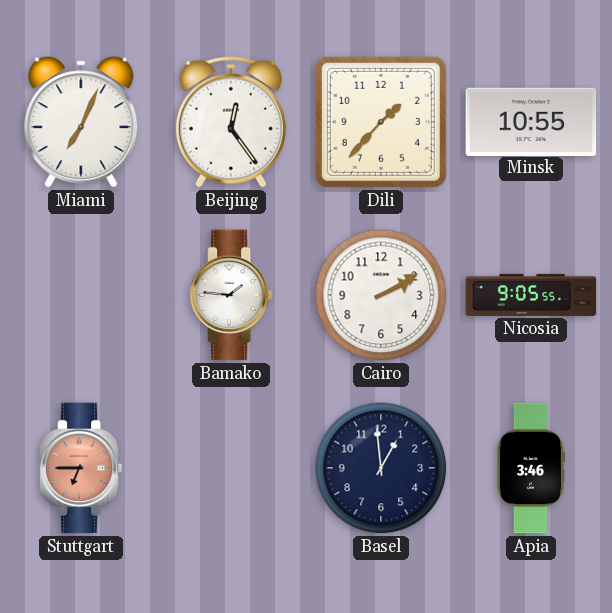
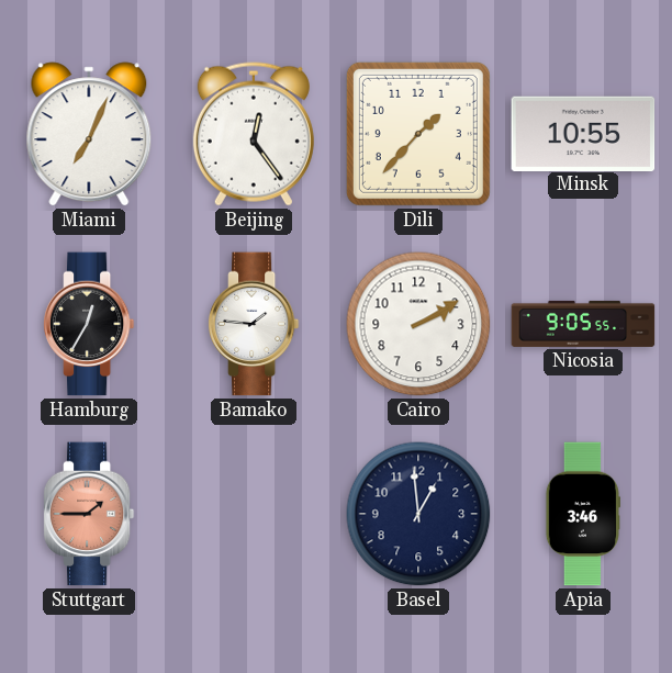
Hamburg: none -> 12:35
Stuttgart: 6:45 -> 1:45
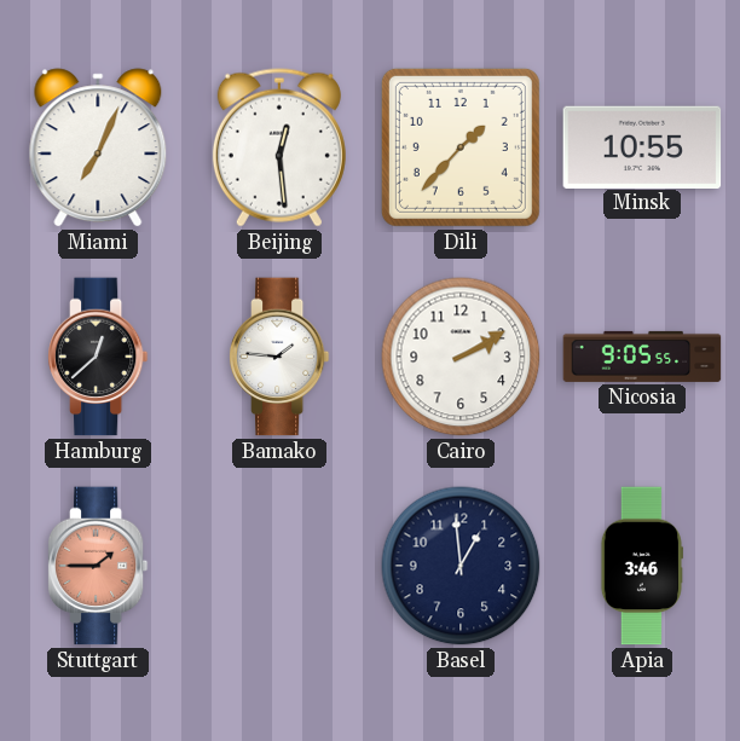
Beijing: 12:24 -> 12:29
Hamburg: 12:35 -> 12:38
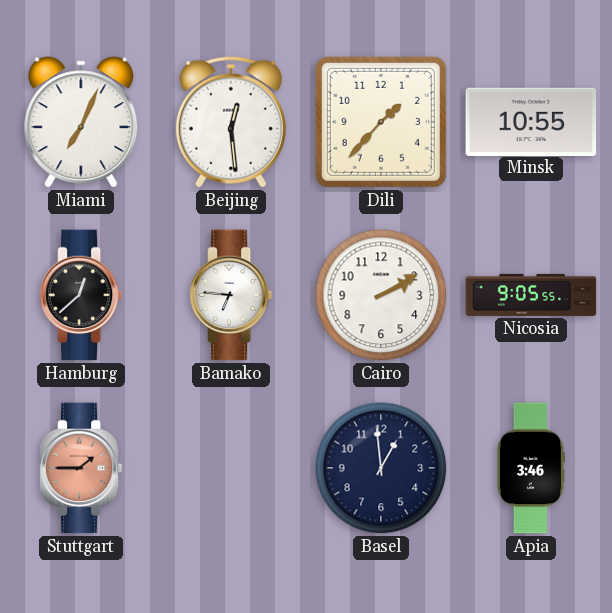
Bamako: 1:46 -> 6:46
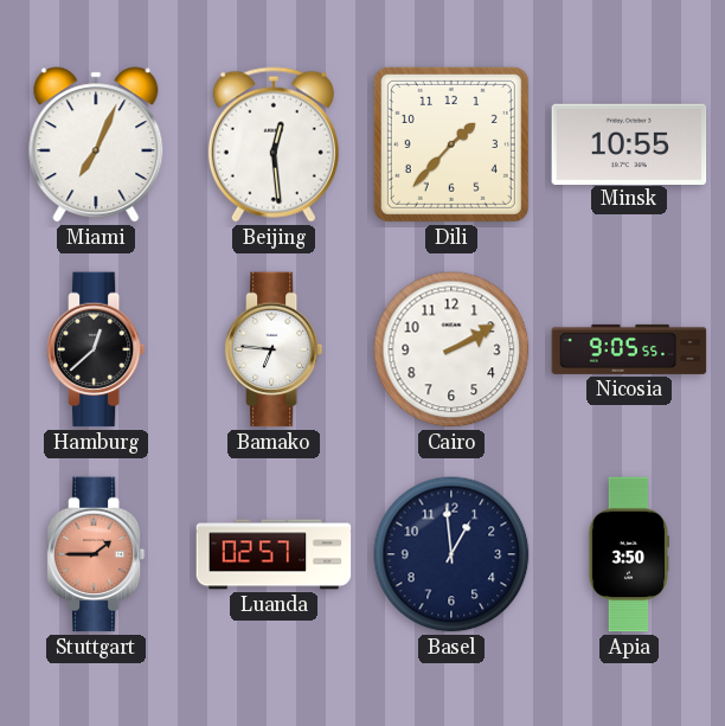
Luanda: none -> 02:57
Apia: 3:46 -> 3:50
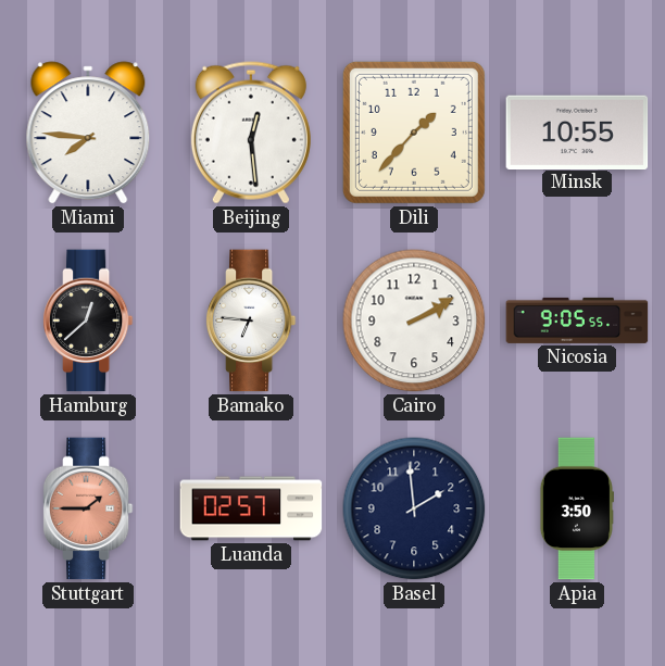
Miami: 7:04 -> 7:46
Basel: 12:59 -> 1:59
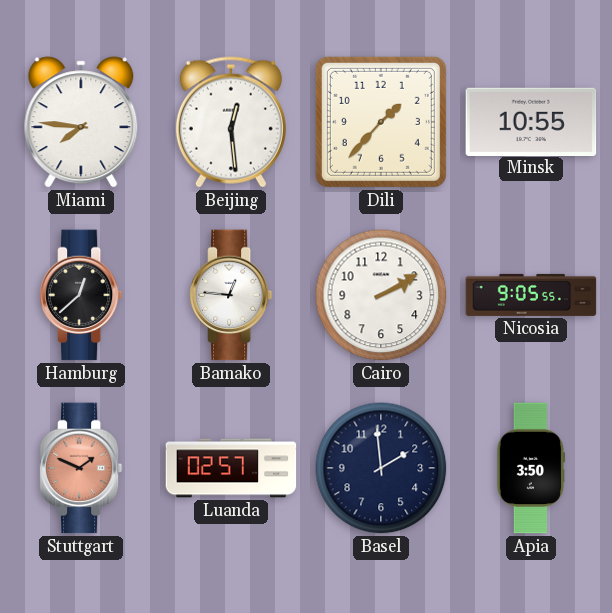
Bamako: 6:46 -> 12:46
Stuttgart: 1:45 -> 1:49
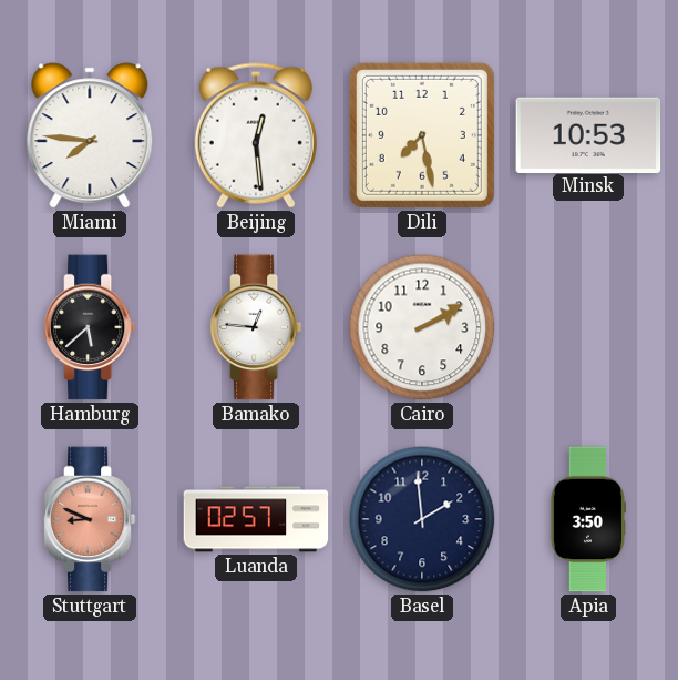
Dili: 1:37 -> 7:28
Minsk: 10:55 -> 10:53
Hamburg: 12:38 -> 5:38
Nicosia: 9:05 -> none
Stuttgart: 1:49 -> 8:49
